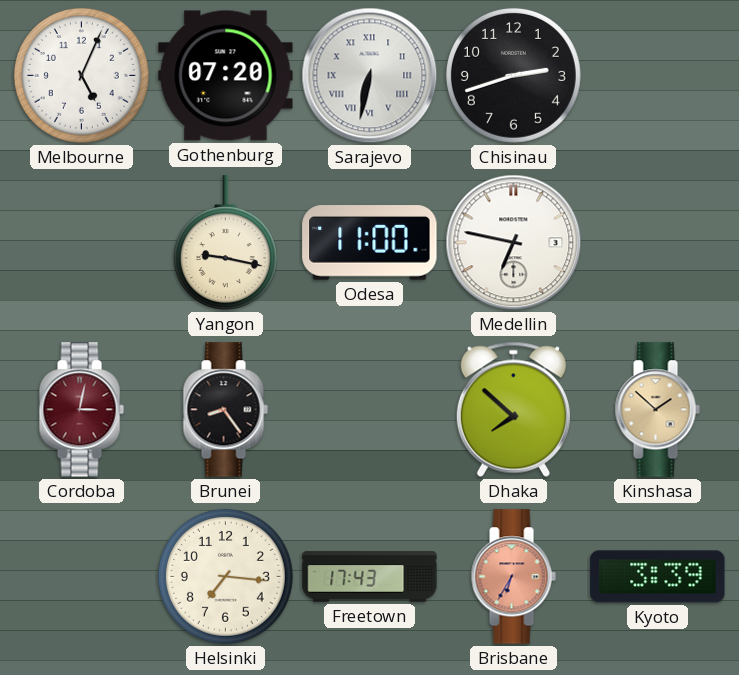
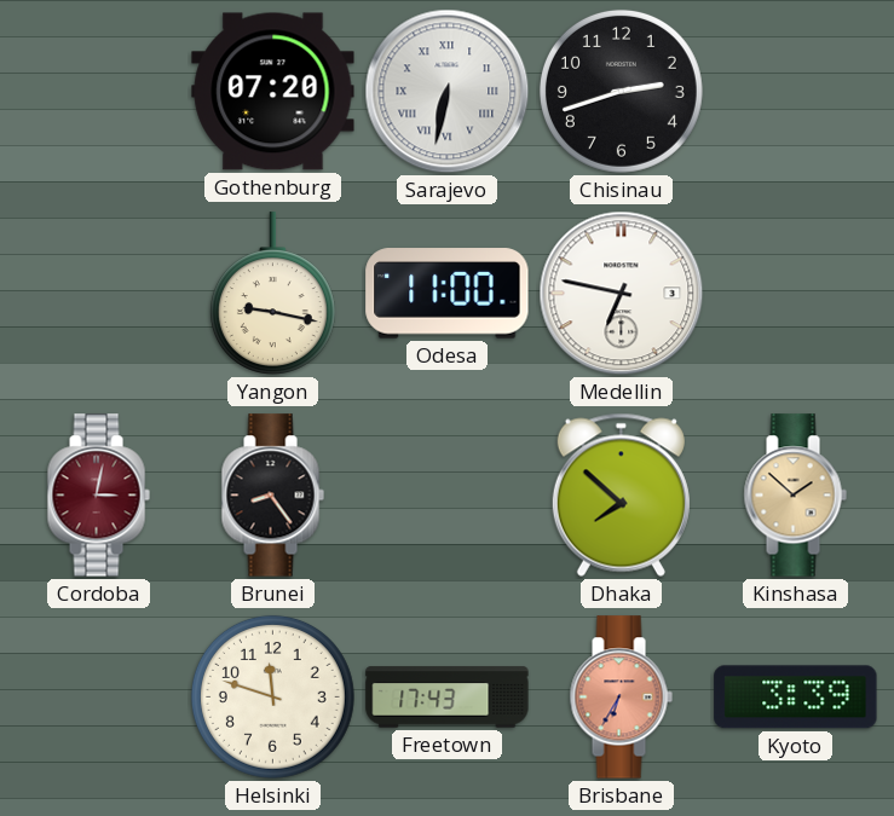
Melbourne: 5:04 -> none
Helsinki: 7:16 -> 11:48
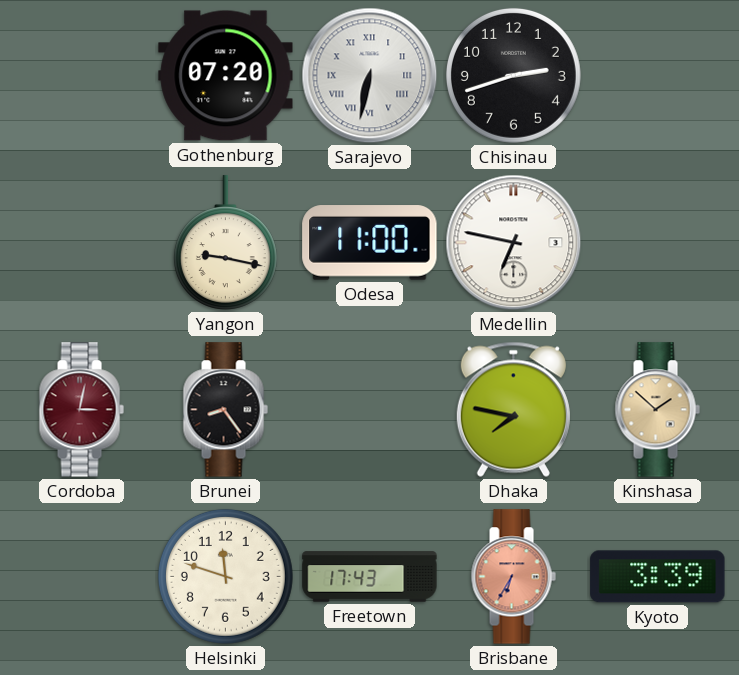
Dhaka: 7:52 -> 7:47
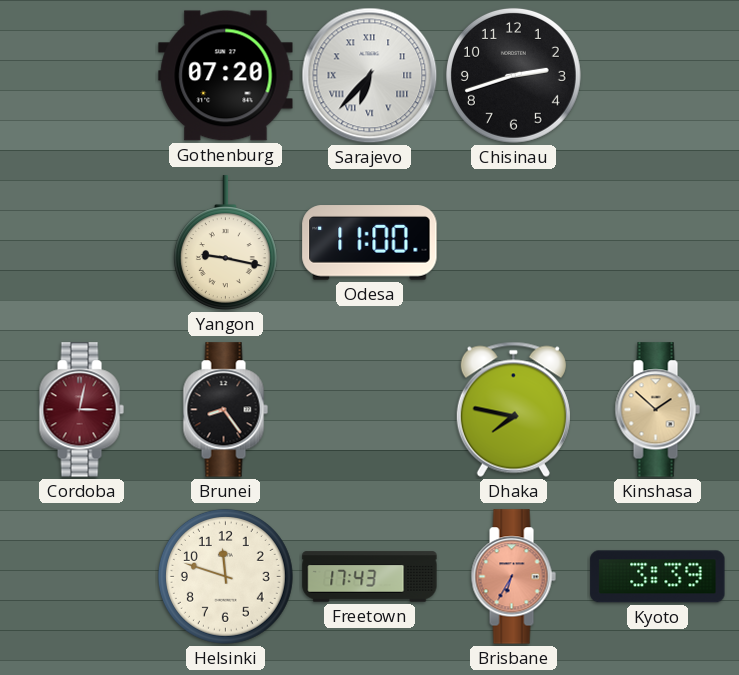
Sarajevo: 6:32 -> 6:37
Medellin: 6:47 -> none
